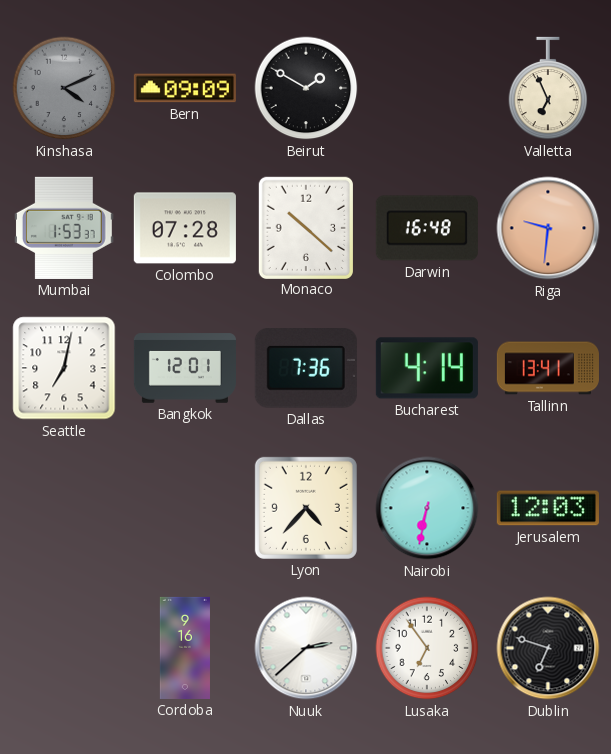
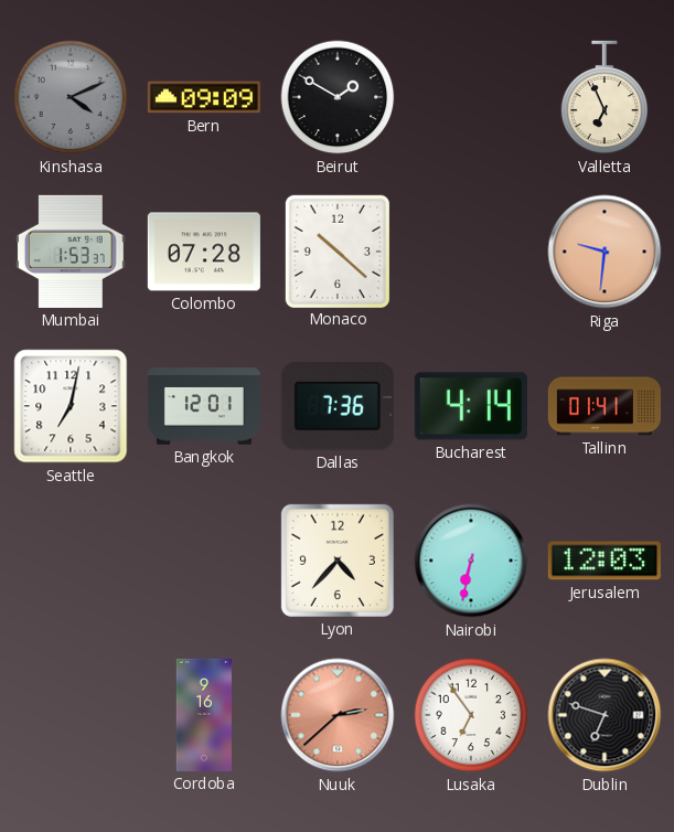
Darwin: 16:48 -> none
Tallinn: 13:41 -> 01:41
Nuuk dial: white -> salmon
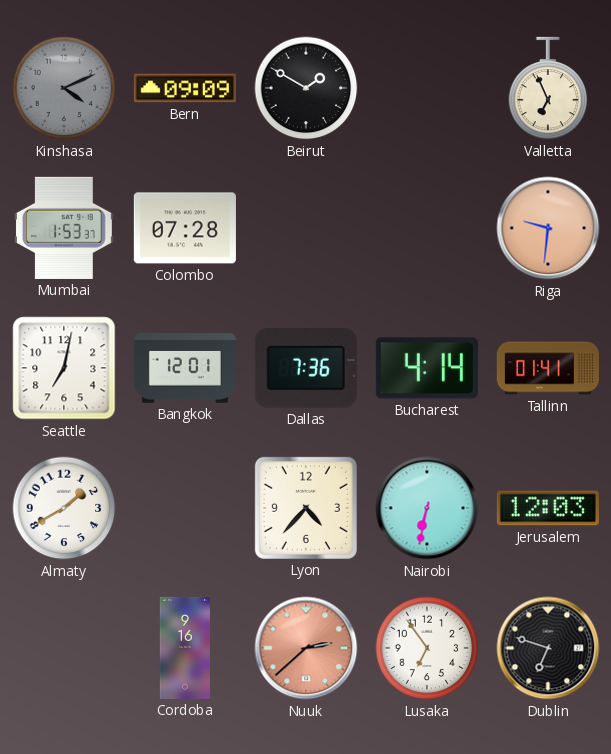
Monaco: 10:22 -> none
Almaty: none -> 1:40
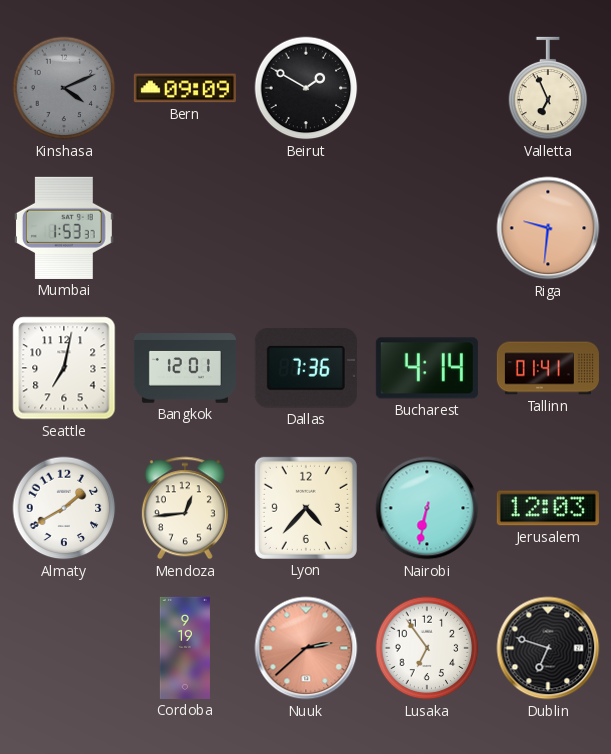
Colombo: 07:28 -> none
Mendoza: none -> 12:44
Cordoba: 9:16 -> 9:19
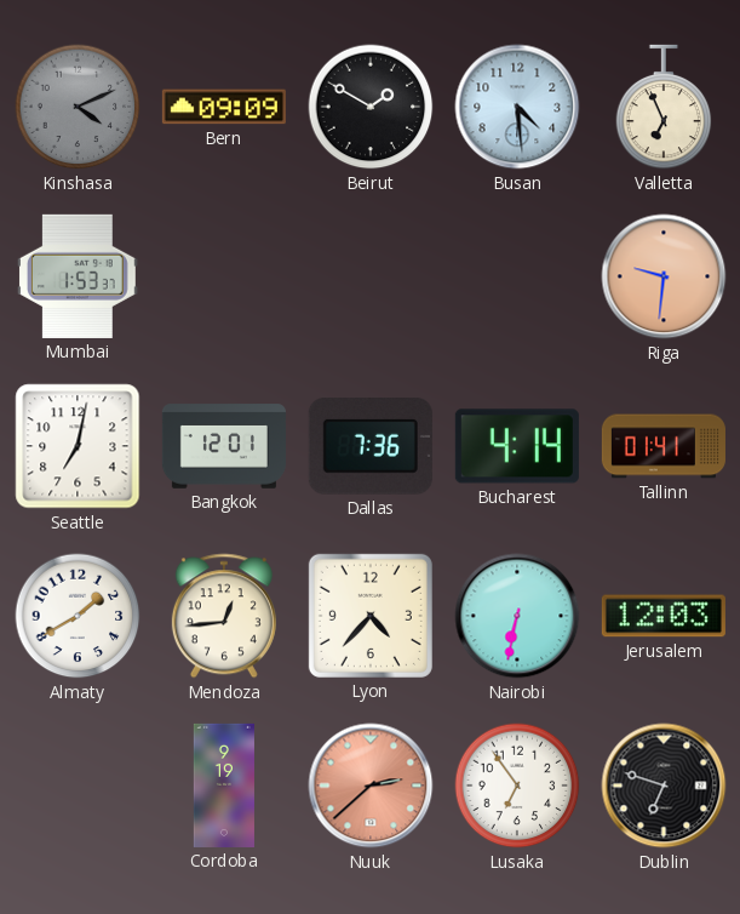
Busan: none -> 4:29
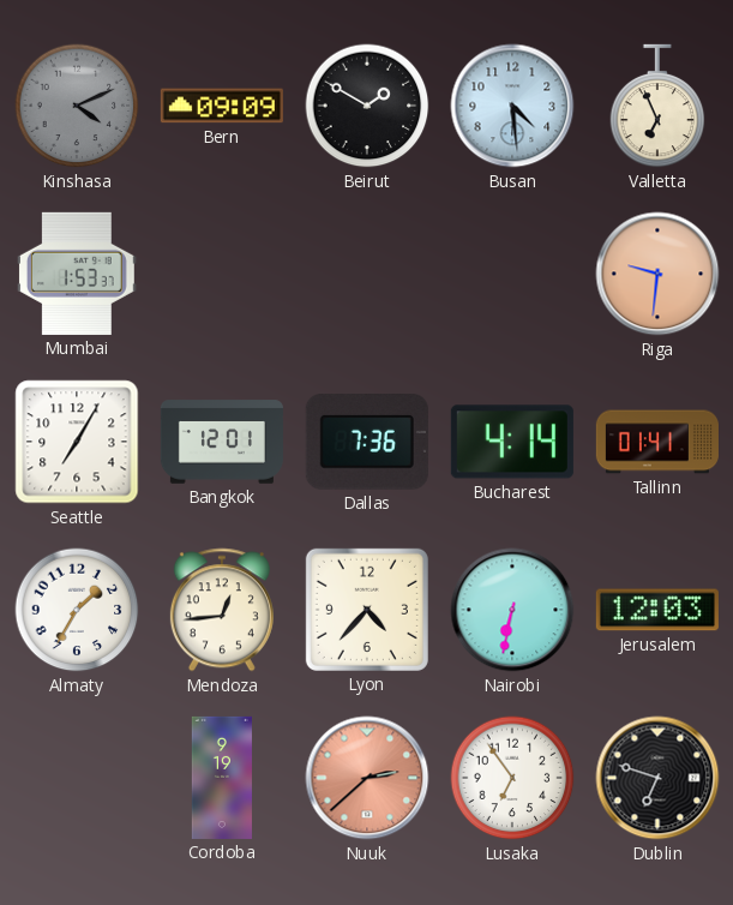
Seattle: 7:02 -> 7:05
Almaty: 1:40 -> 1:35
